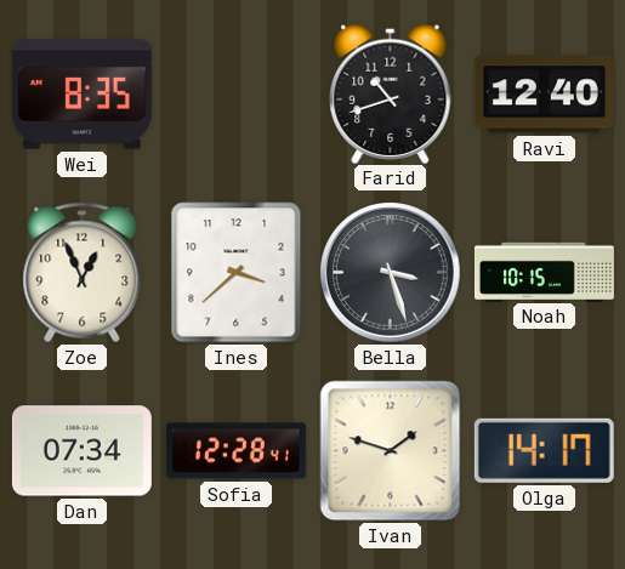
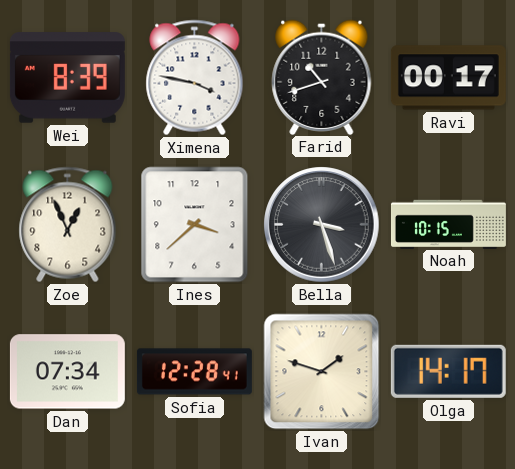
Wei: 8:35 -> 8:39
Ximena: none -> 3:47
Ravi: 12:40 -> 00:17
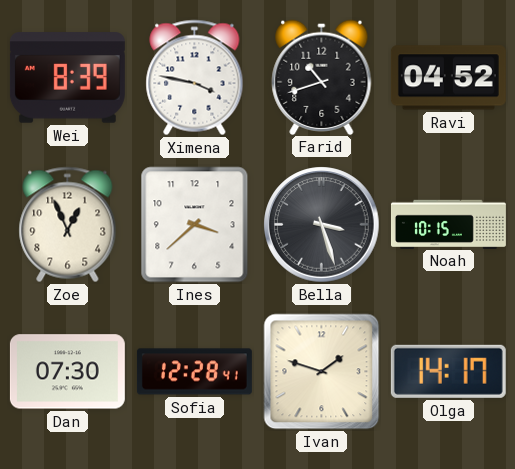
Ravi: 00:17 -> 04:52
Dan: 07:34 -> 07:30
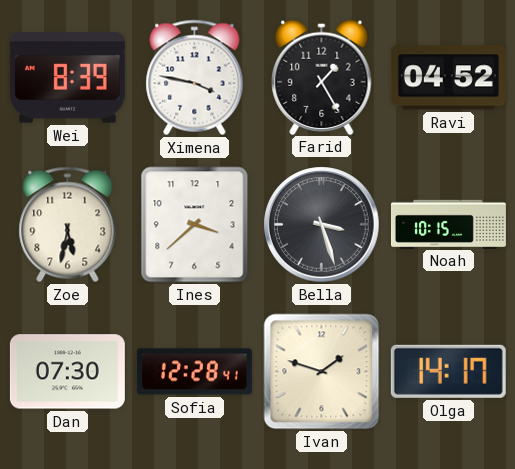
Farid: 10:42 -> 1:25
Zoe: 12:56 -> 5:32
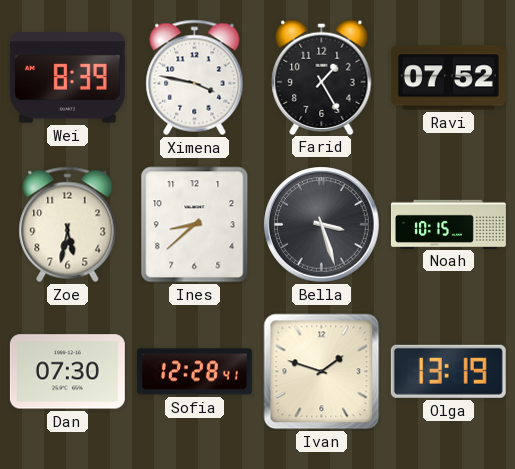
Ravi: 04:52 -> 07:52
Ines: 3:38 -> 8:38
Olga: 14:17 -> 13:19
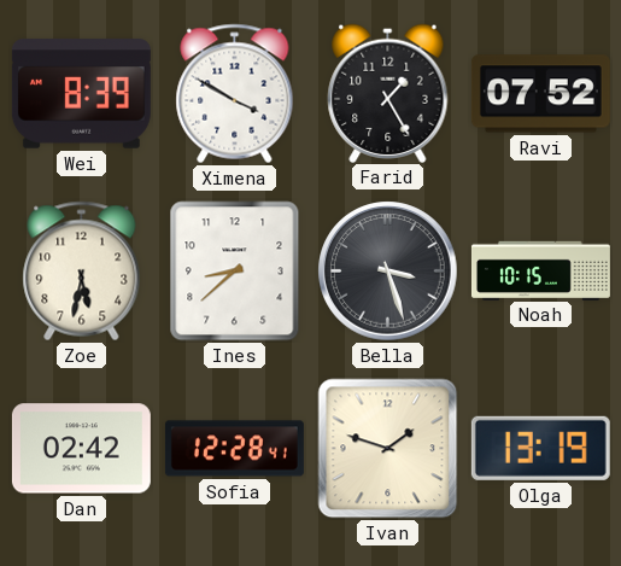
Ximena: 3:47 -> 3:50
Dan: 07:30 -> 02:42
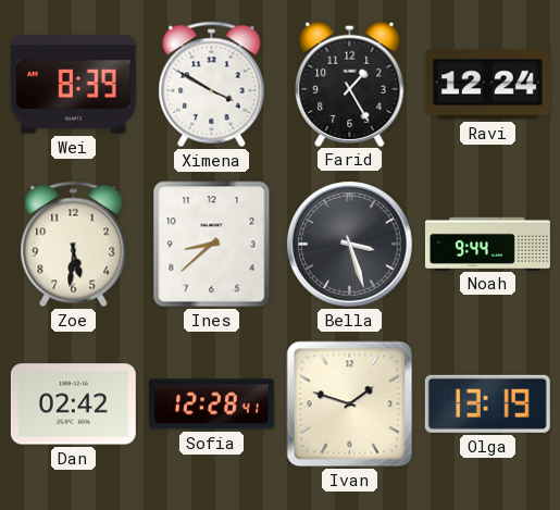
Ravi: 07:52 -> 12:24
Zoe: 5:32 -> 5:31
Noah: 10:15 -> 9:44
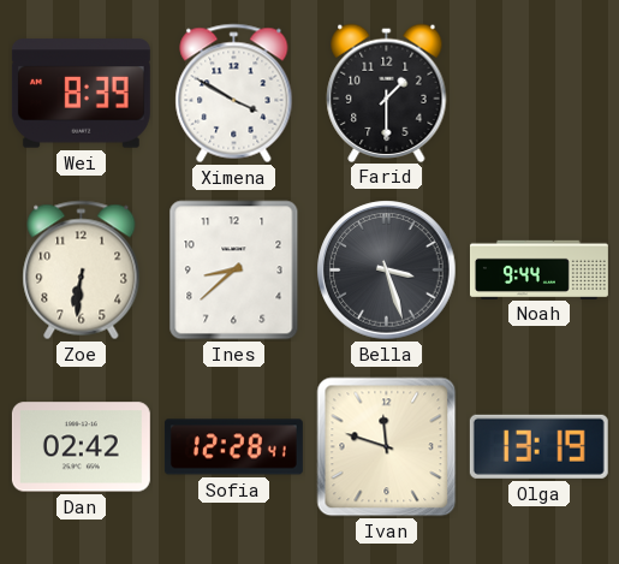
Farid: 1:25 -> 1:30
Ravi: 12:24 -> none
Zoe: 5:31 -> 6:31
Ivan: 1:48 -> 11:48
